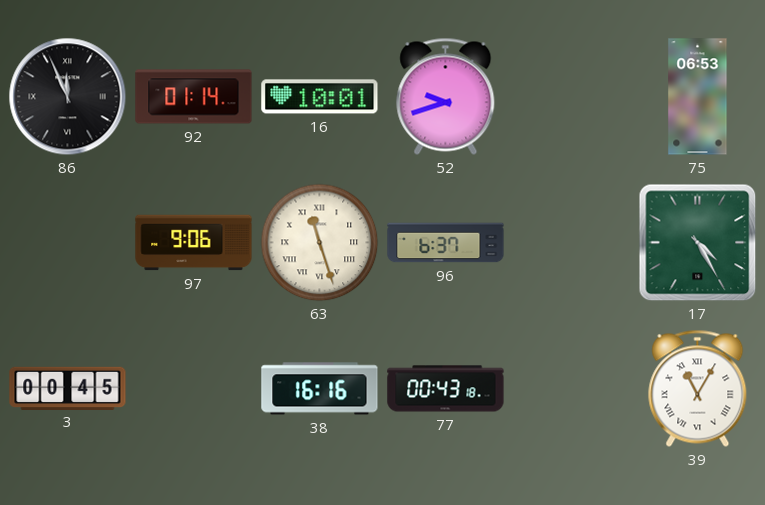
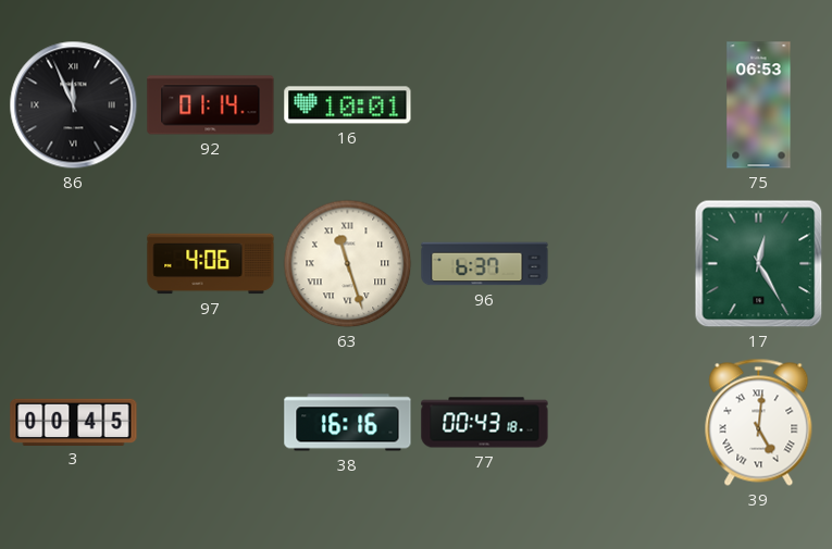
52: 9:42 -> none
97: 9:06 -> 4:06
17: 4:25 -> 12:25
39: 11:05 -> 5:01
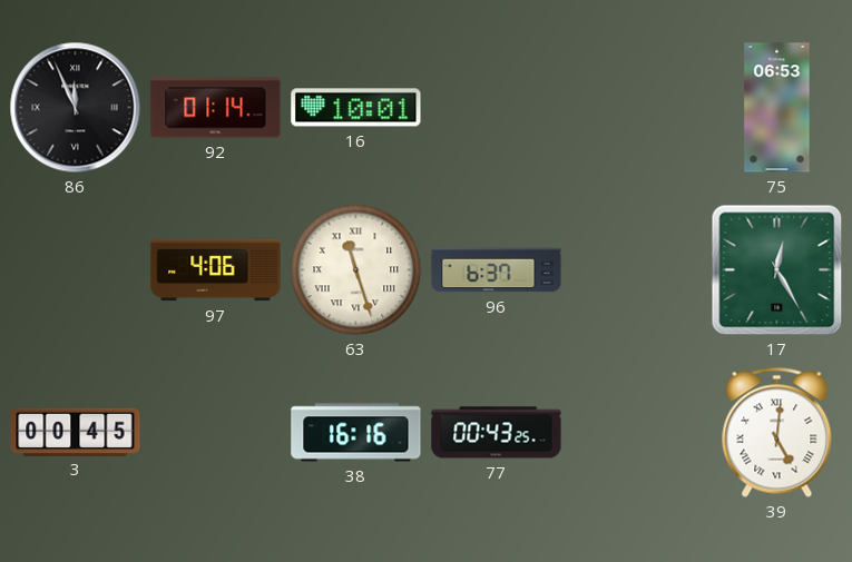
77: 00:43:18 -> 00:43:25
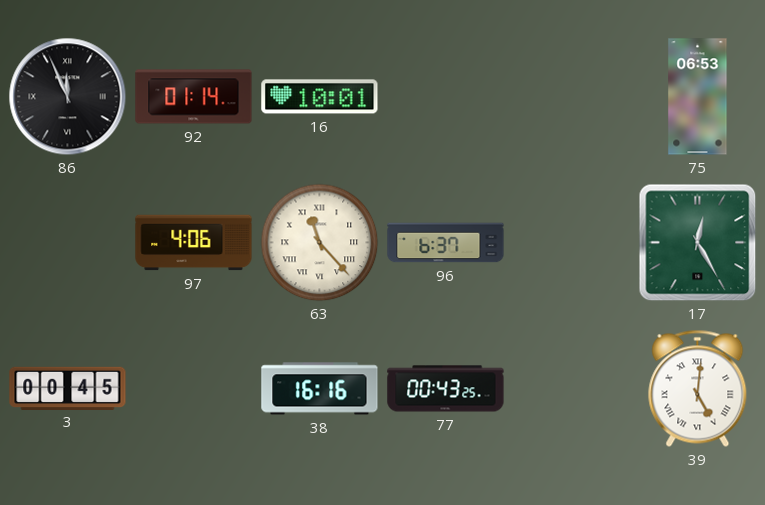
63: 11:27 -> 11:23
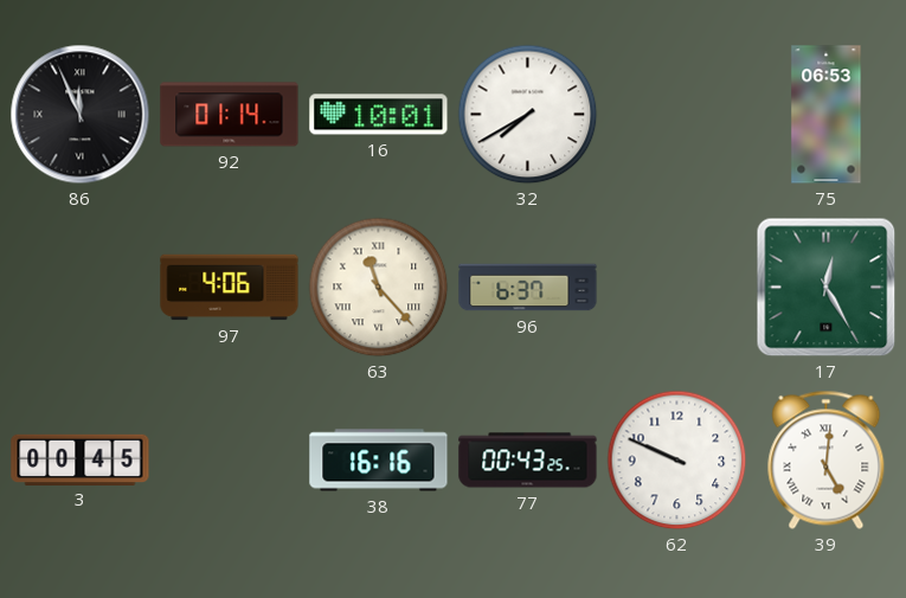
32: none -> 7:40
62: none -> 9:49
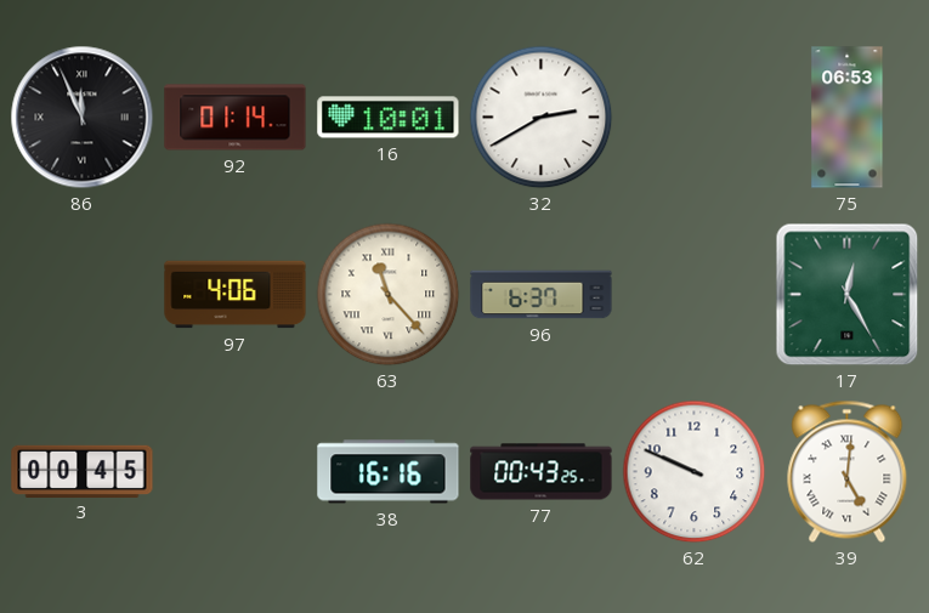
32: 7:40 -> 2:40
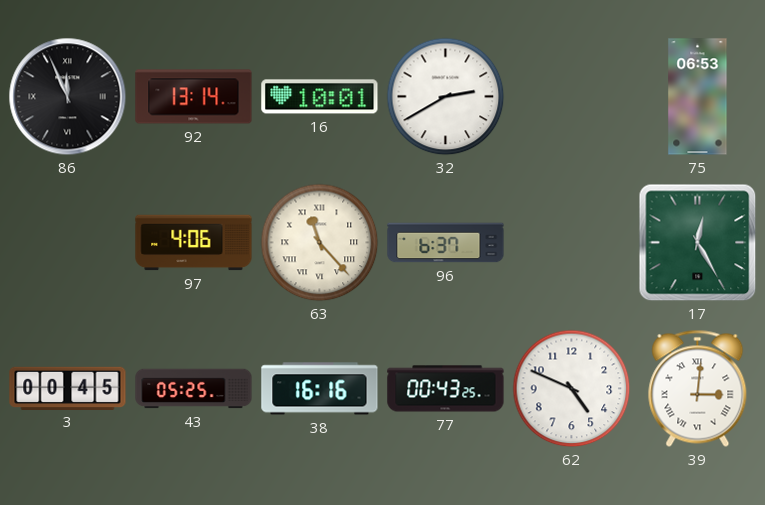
92: 01:14 -> 13:14
43: none -> 05:25
62: 9:49 -> 4:49
39: 5:01 -> 3:01
